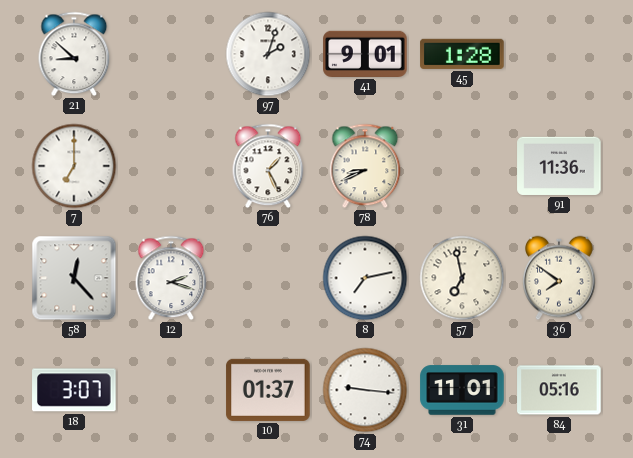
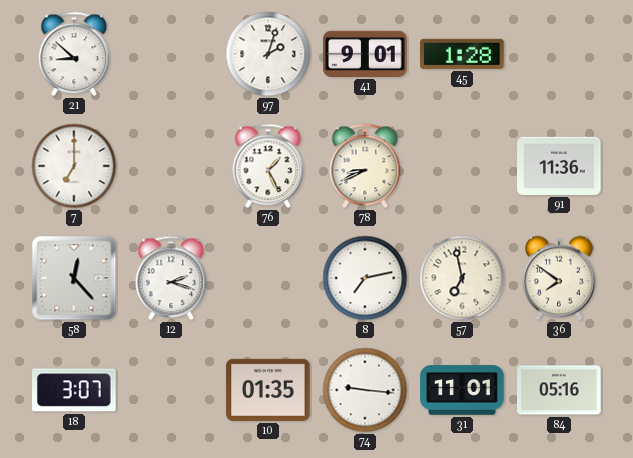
10: 01:37 -> 01:35
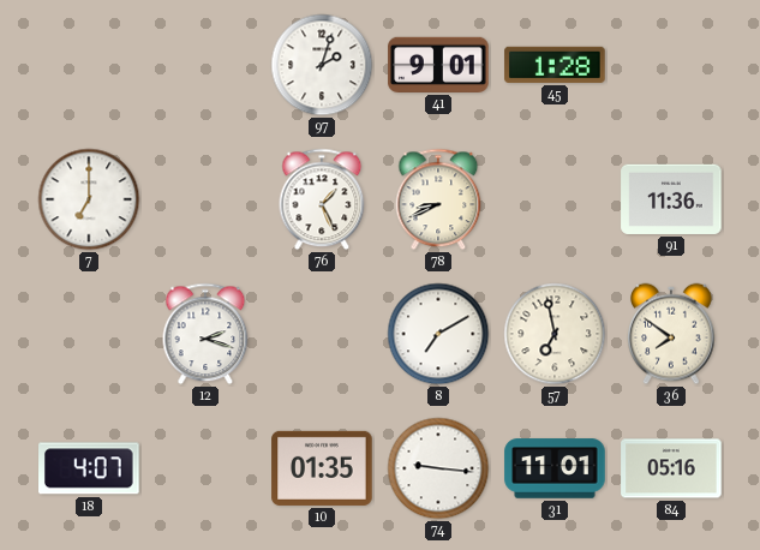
21: 8:52 -> none
58: 12:23 -> none
8: 7:13 -> 7:10
18: 3:07 -> 4:07
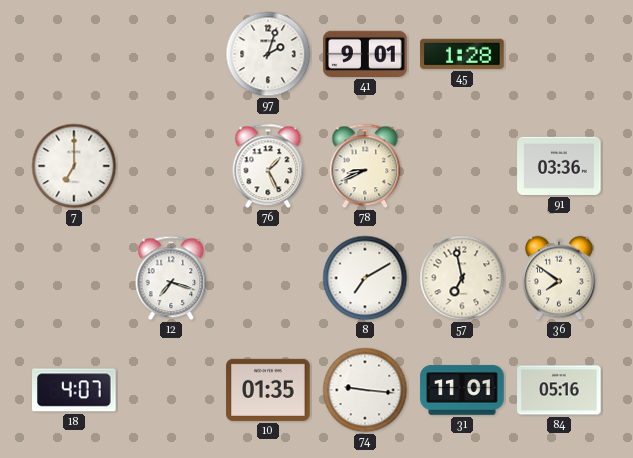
91: 11:36 -> 03:36
12: 2:18 -> 7:18
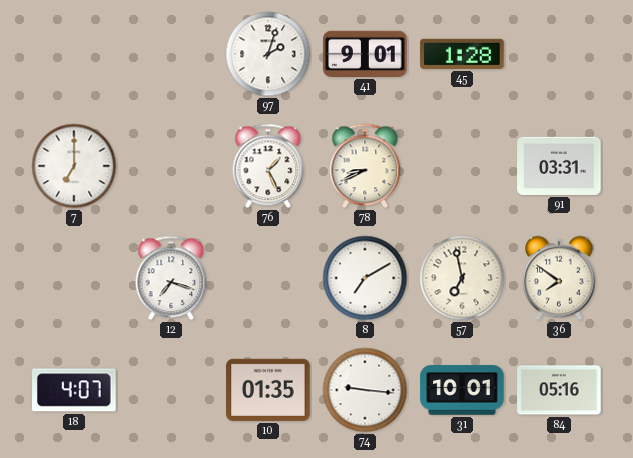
91: 03:36 -> 03:31
31: 11:01 -> 10:01
